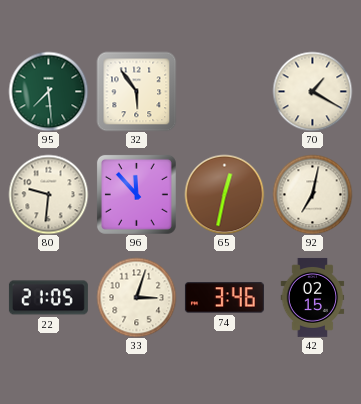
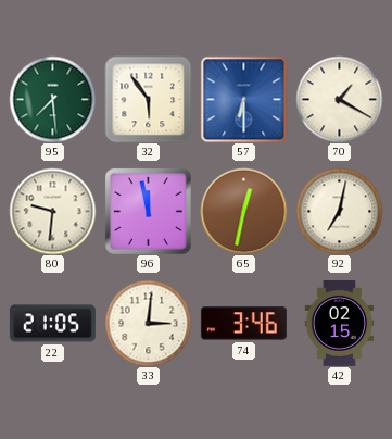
57: none -> 6:30
96: 11:53 -> 11:58
33: 3:03 -> 3:01
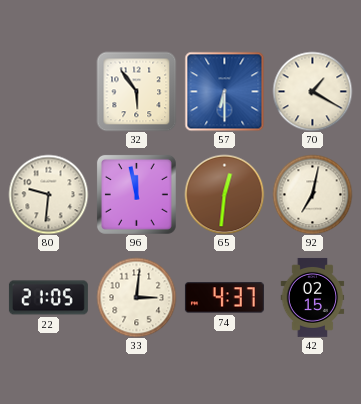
95: 7:29 -> none
65: 12:32 -> 12:31
74: 3:46 -> 4:37
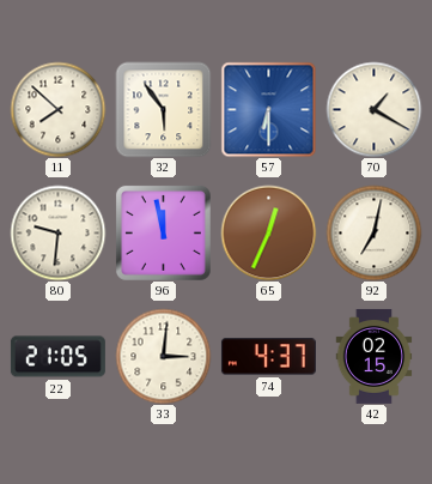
11: none -> 7:52
65: 12:31 -> 12:34
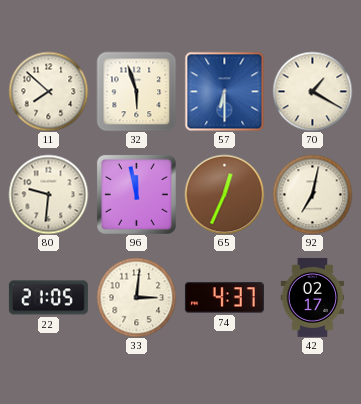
32: 5:54 -> 5:57
42: 02:15 -> 02:17
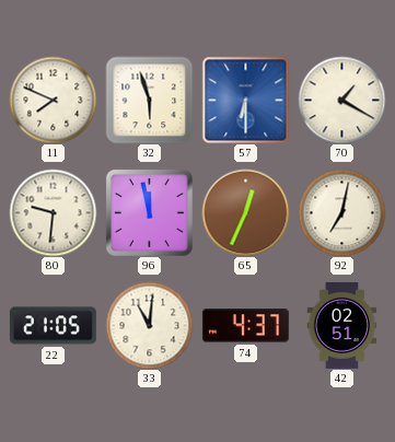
11: 7:52 -> 7:49
33: 3:01 -> 11:01
42: 02:17 -> 02:51
